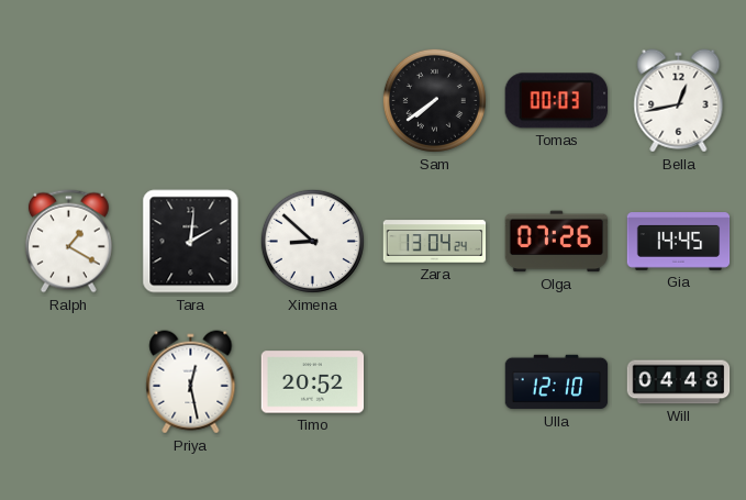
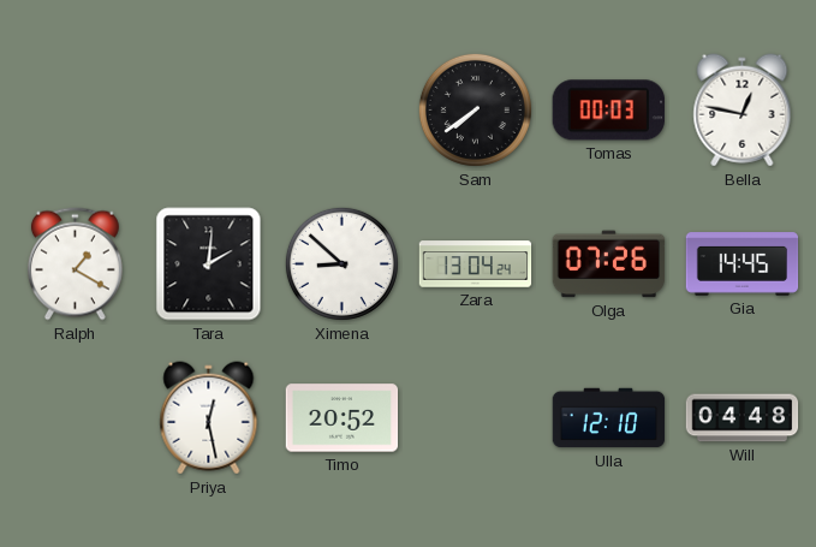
Bella: 12:43 -> 12:47
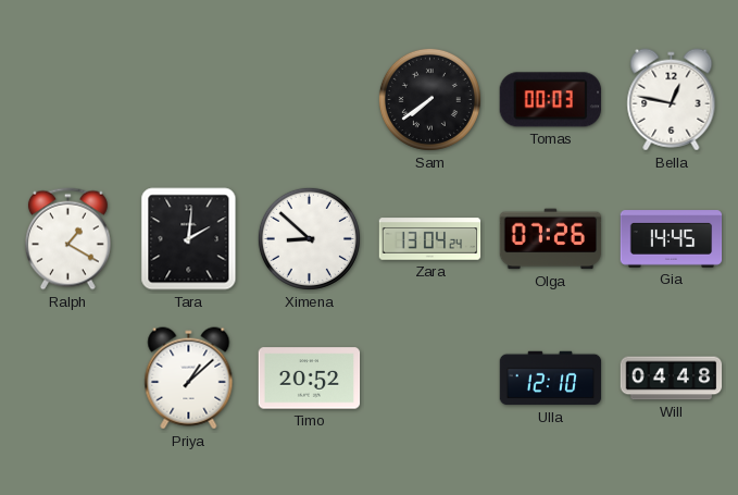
Priya: 12:28 -> 1:08
